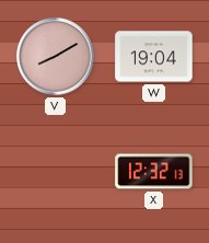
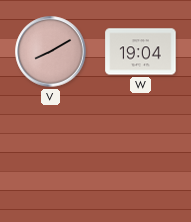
X: 12:32 -> none
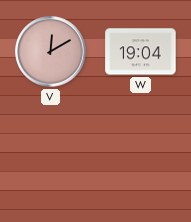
V: 8:10 -> 12:10
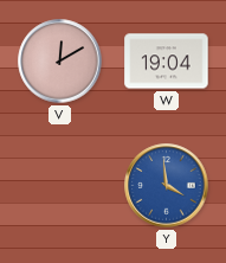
Y: none -> 3:59
